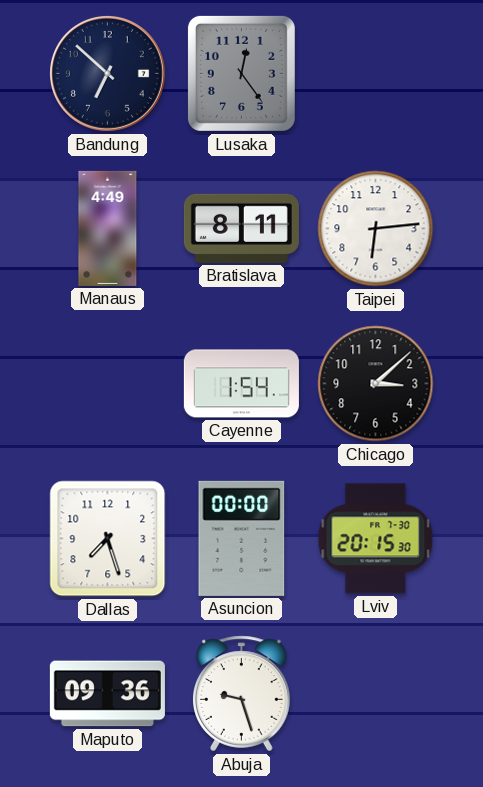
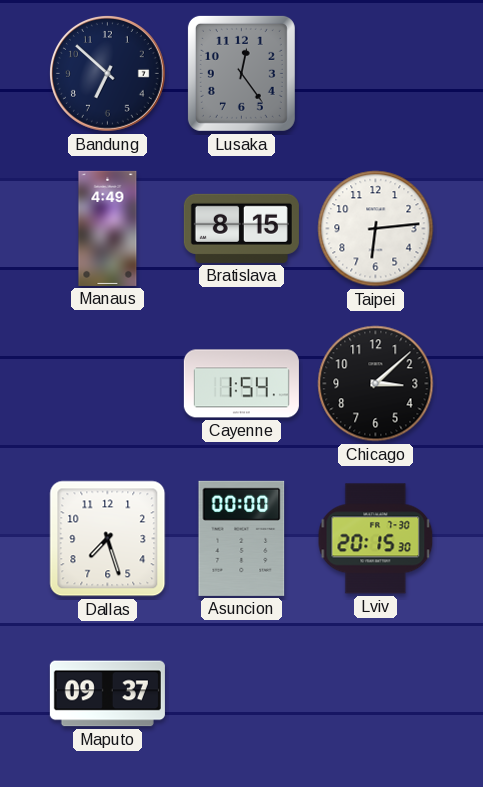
Bratislava: 8:11 -> 8:15
Maputo: 09:36 -> 09:37
Abuja: 9:27 -> none
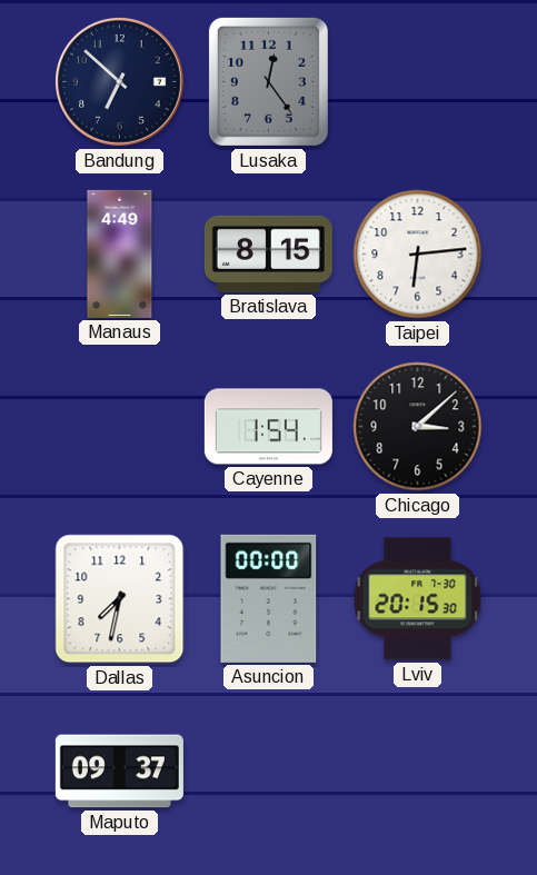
Dallas: 7:27 -> 7:32
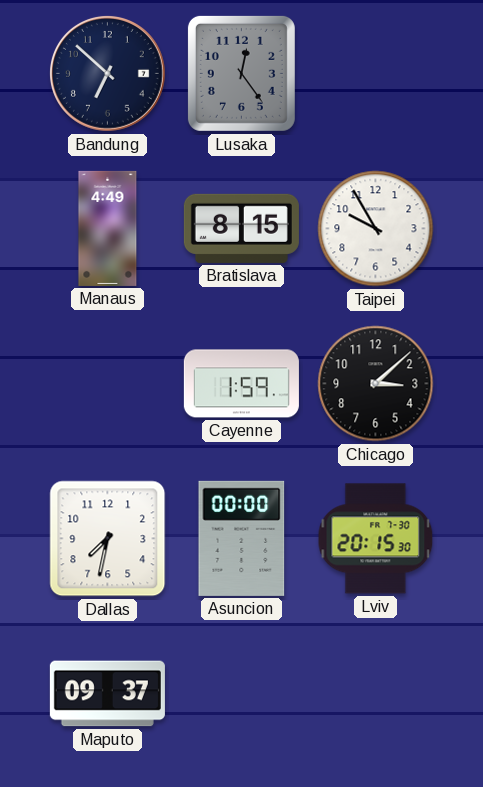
Taipei: 6:14 -> 9:55
Cayenne: 1:54 -> 1:59
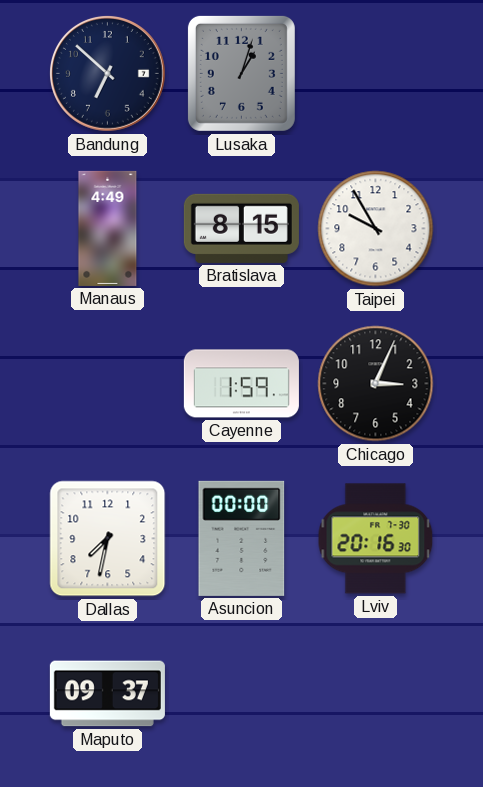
Lusaka: 12:24 -> 1:03
Chicago: 3:08 -> 3:04
Lviv: 20:15 -> 20:16
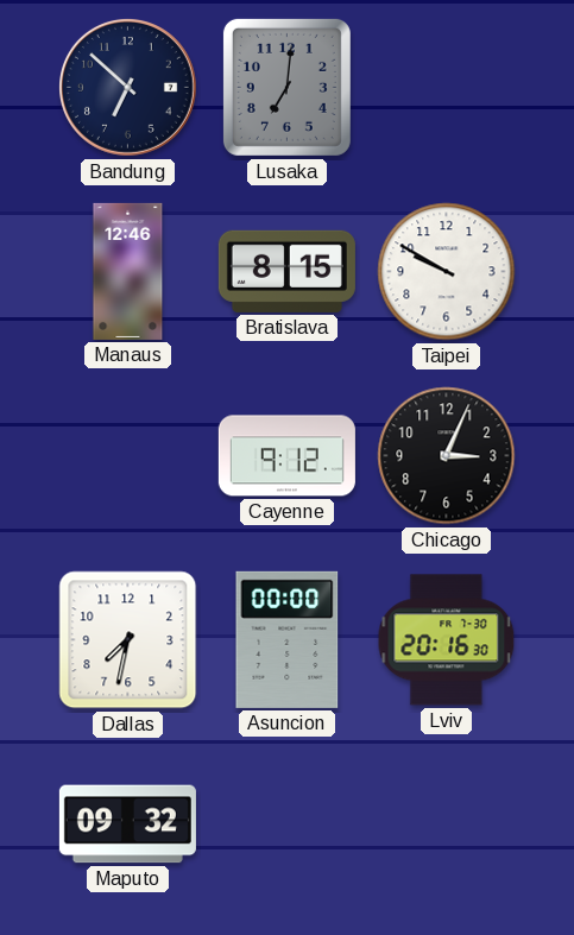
Lusaka: 1:03 -> 7:01
Manaus: 4:49 -> 12:46
Taipei: 9:55 -> 9:50
Cayenne: 1:59 -> 9:12
Maputo: 09:37 -> 09:32
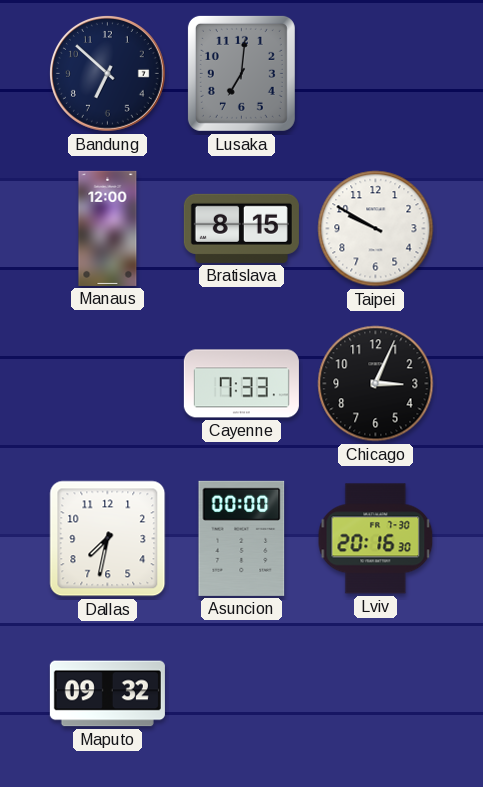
Manaus: 12:46 -> 12:00
Cayenne: 9:12 -> 7:33
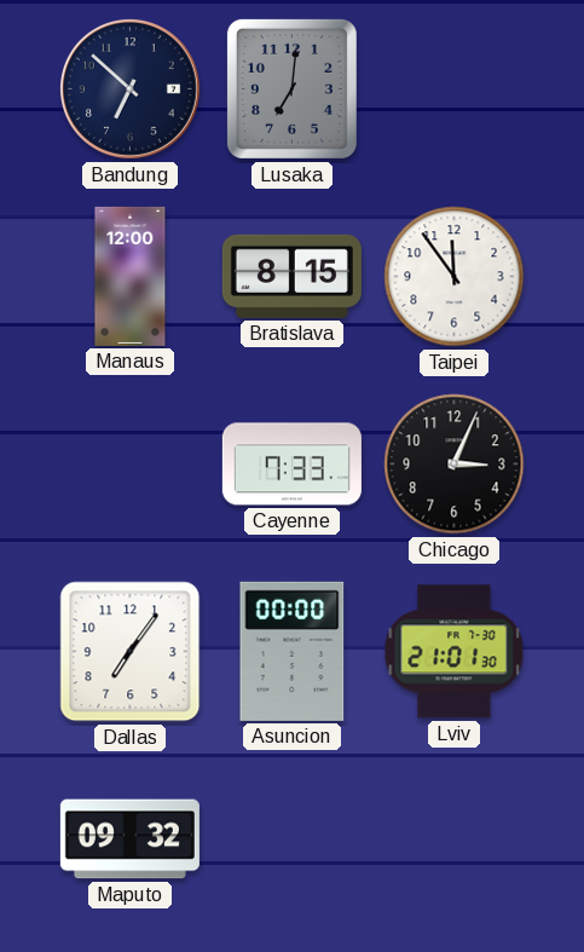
Taipei: 9:50 -> 11:54
Dallas: 7:32 -> 7:06
Lviv: 20:16 -> 21:01
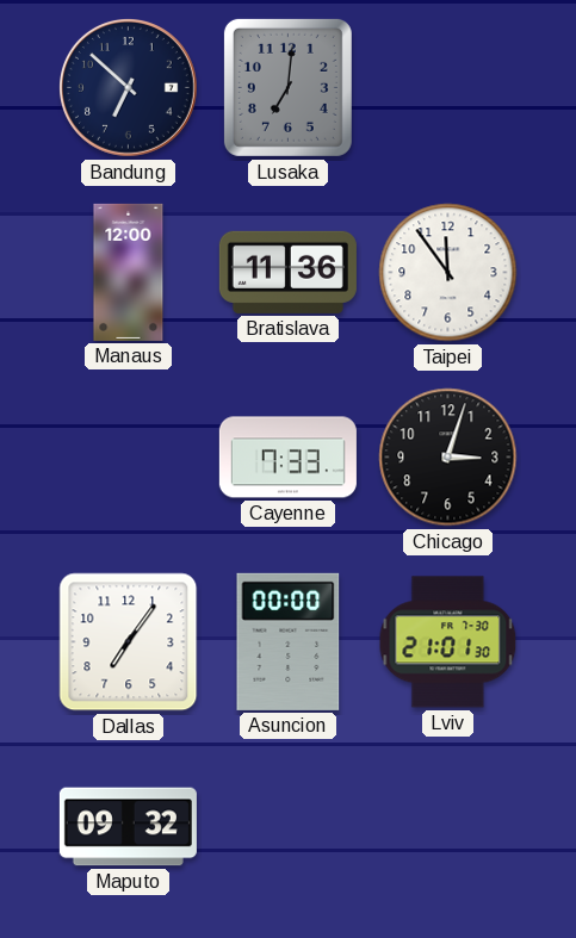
Bratislava: 8:15 -> 11:36
Chicago: 3:04 -> 3:03
